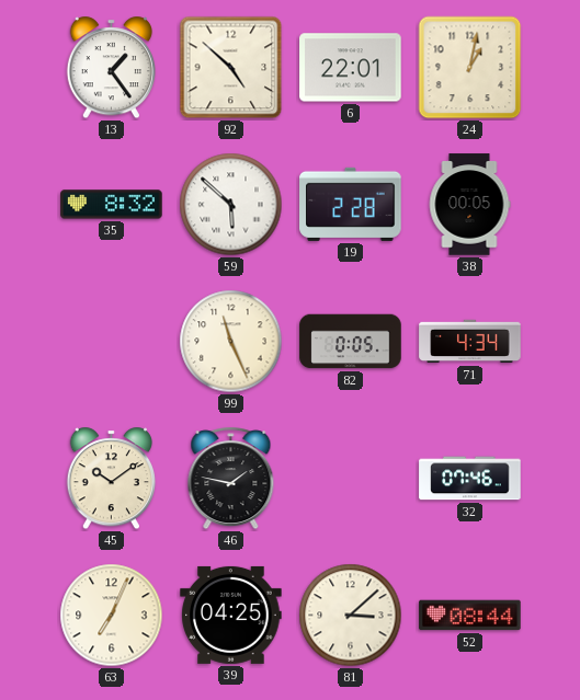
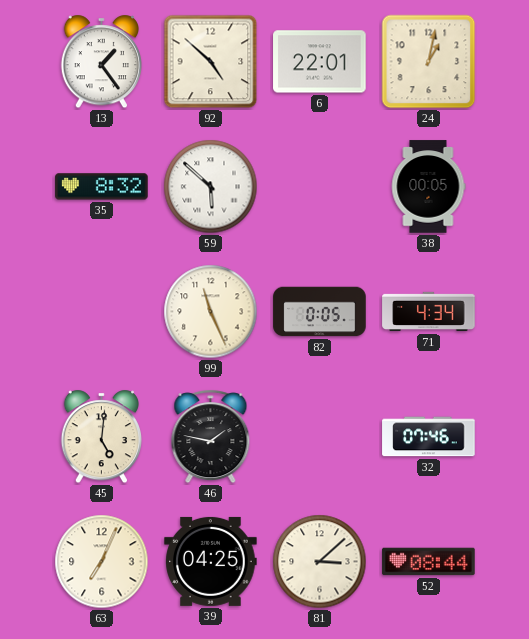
19: 2:28 -> none
45: 10:09 -> 5:01
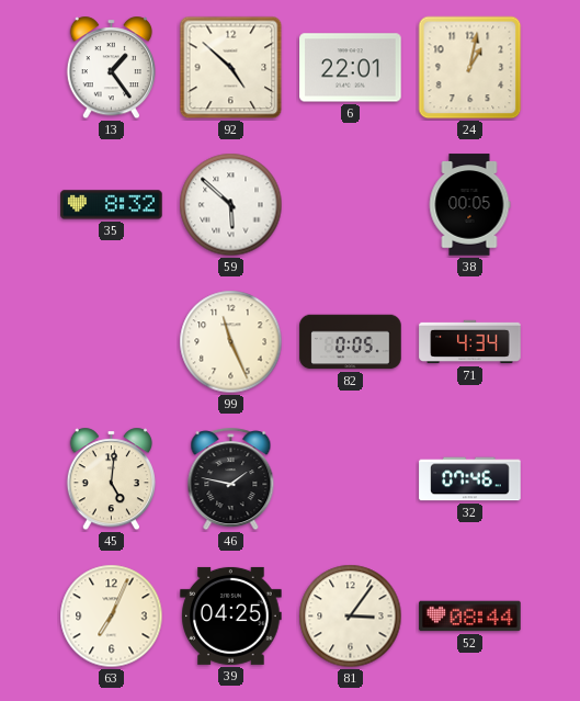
81: 3:08 -> 3:06
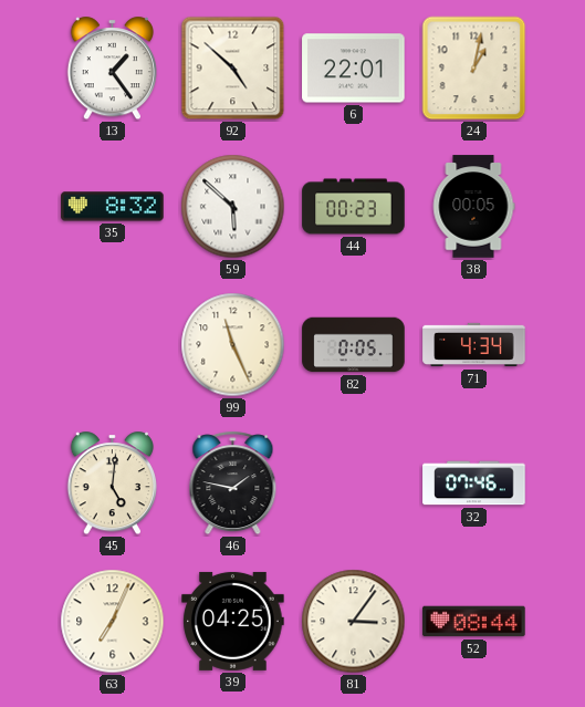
44: none -> 00:23
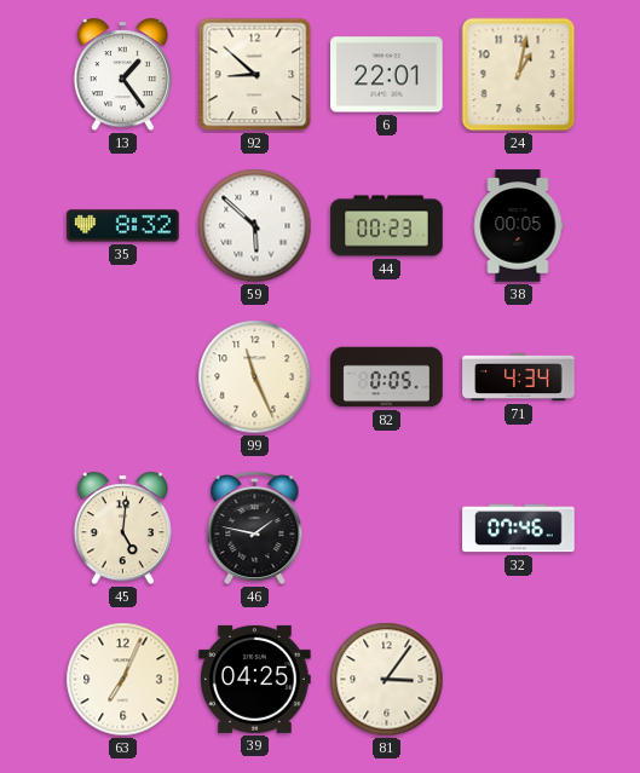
92: 4:52 -> 8:52
52: 08:44 -> none
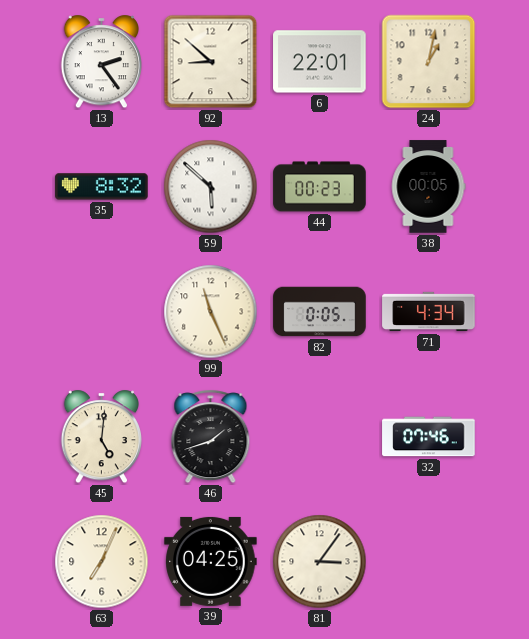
13: 1:24 -> 2:24
46: 1:47 -> 1:42
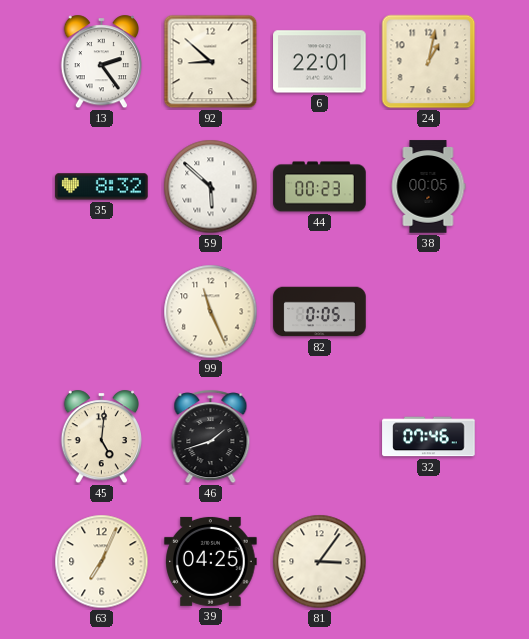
71: 4:34 -> none
